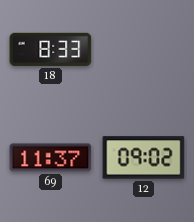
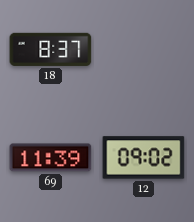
18: 8:33 -> 8:37
69: 11:37 -> 11:39
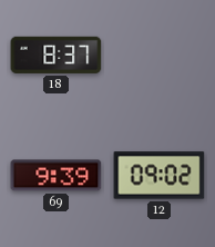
69: 11:39 -> 9:39
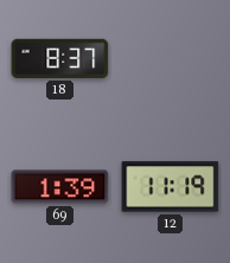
69: 9:39 -> 1:39
12: 09:02 -> 11:19
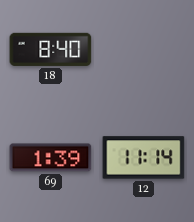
18: 8:37 -> 8:40
12: 11:19 -> 11:14
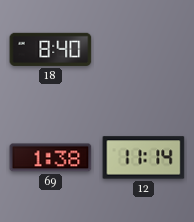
69: 1:39 -> 1:38
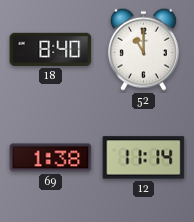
52: none -> 11:00
